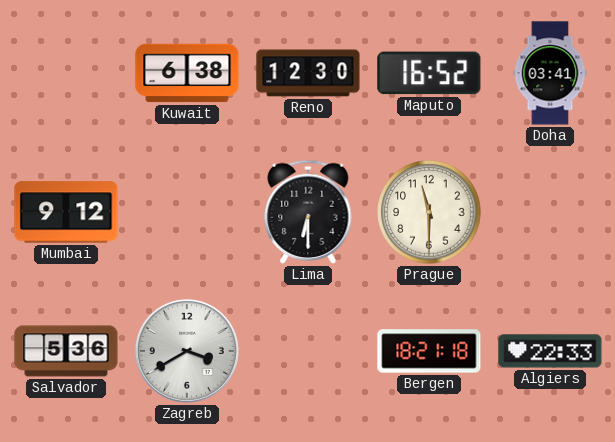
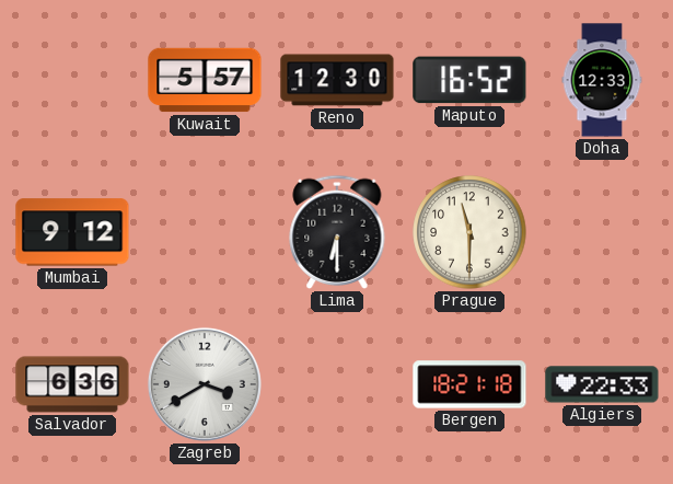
Kuwait: 6:38 -> 5:57
Doha: 03:41 -> 12:33
Salvador: 5:36 -> 6:36
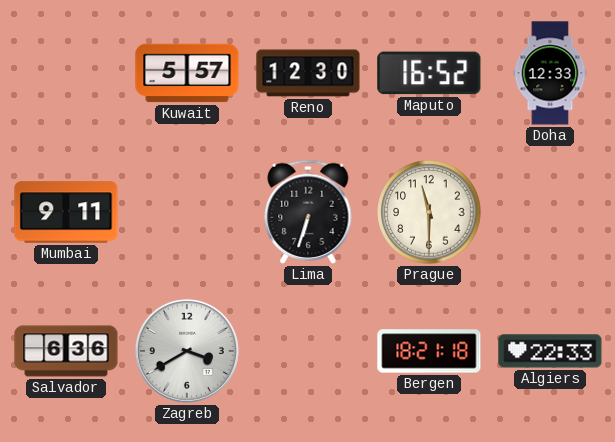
Mumbai: 9:12 -> 9:11
Lima: 6:30 -> 6:33
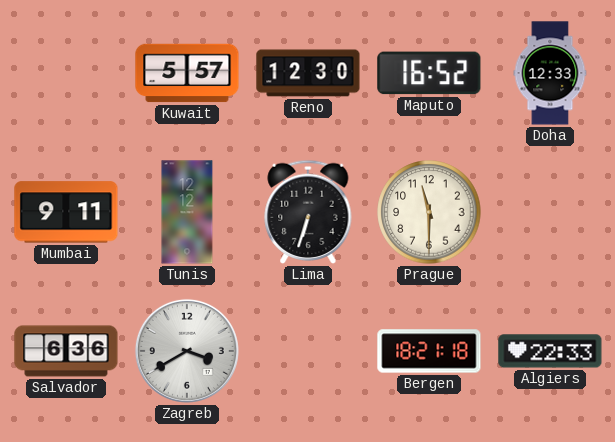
Tunis: none -> 12:12
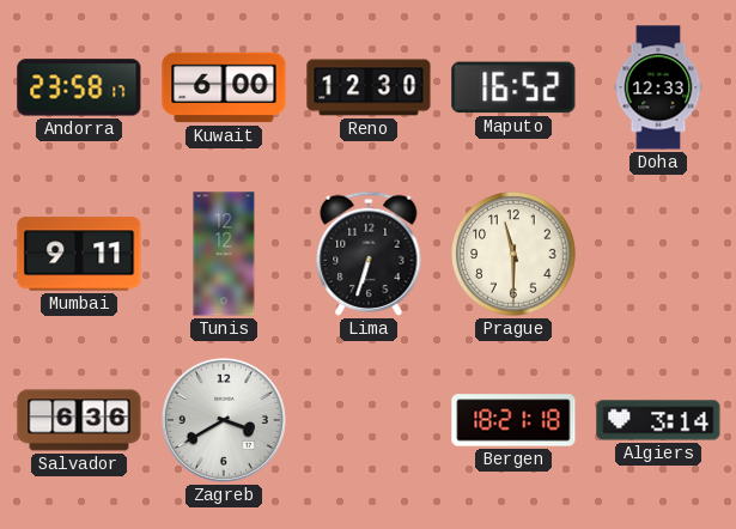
Andorra: none -> 23:58
Kuwait: 5:57 -> 6:00
Algiers: 22:33 -> 3:14
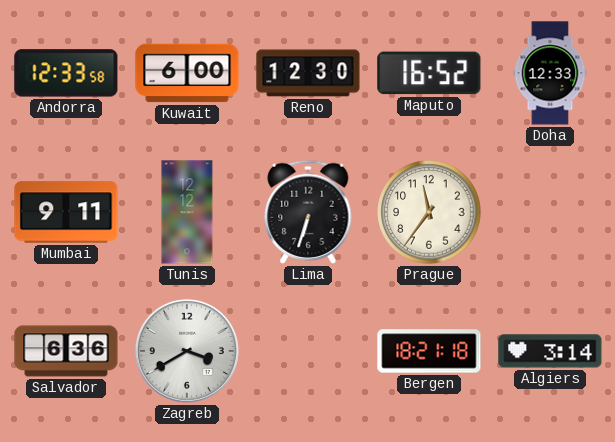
Andorra: 23:58 -> 12:33
Prague: 11:30 -> 11:36
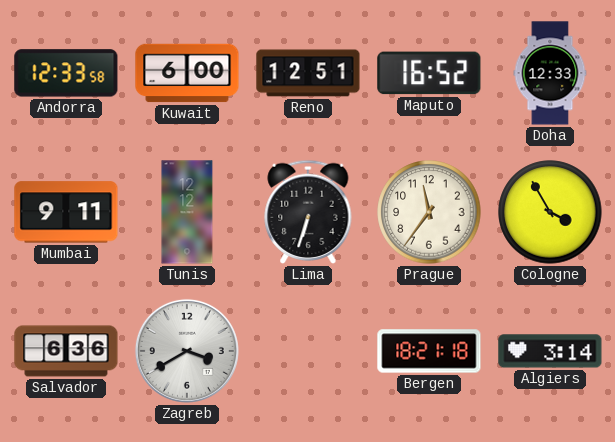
Reno: 12:30 -> 12:51
Cologne: none -> 3:55
